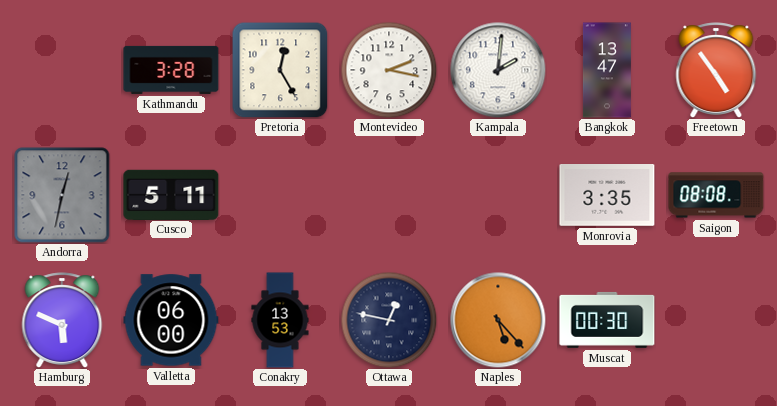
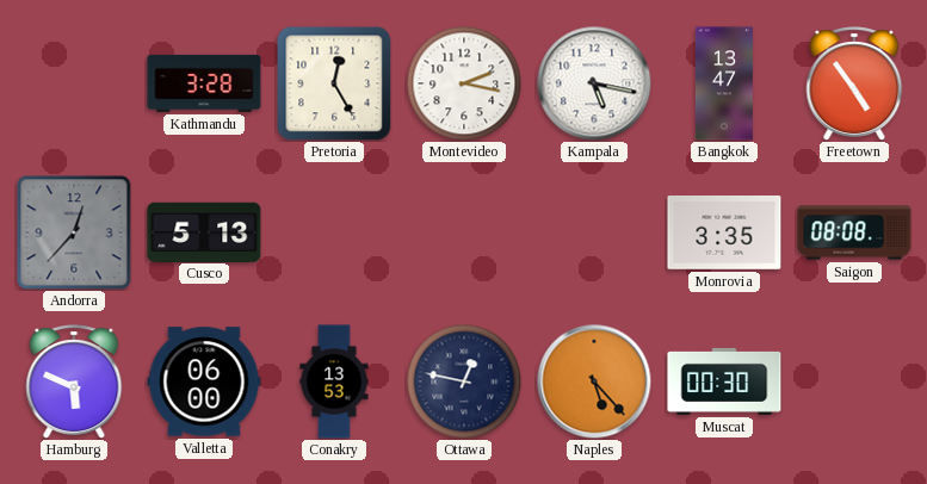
Kampala: 2:01 -> 5:17
Andorra: 12:32 -> 12:37
Cusco: 5:11 -> 5:13
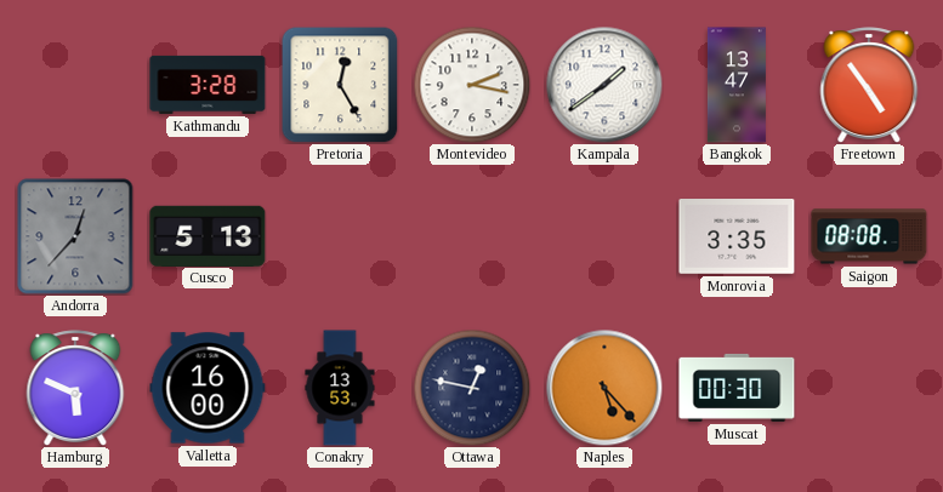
Kampala: 5:17 -> 1:39
Valletta: 06:00 -> 16:00
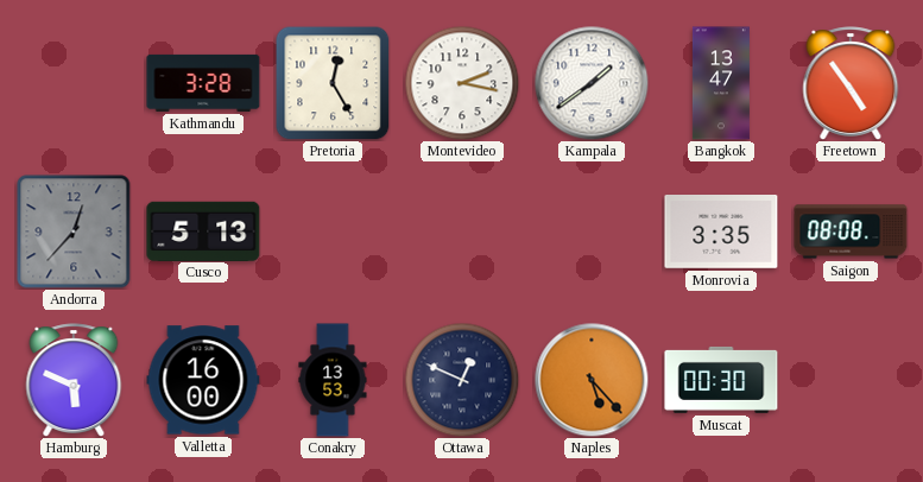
Ottawa: 12:47 -> 12:49
